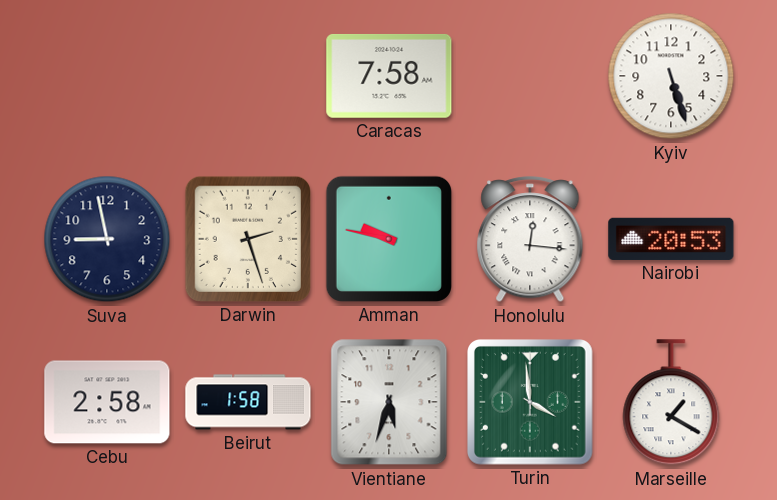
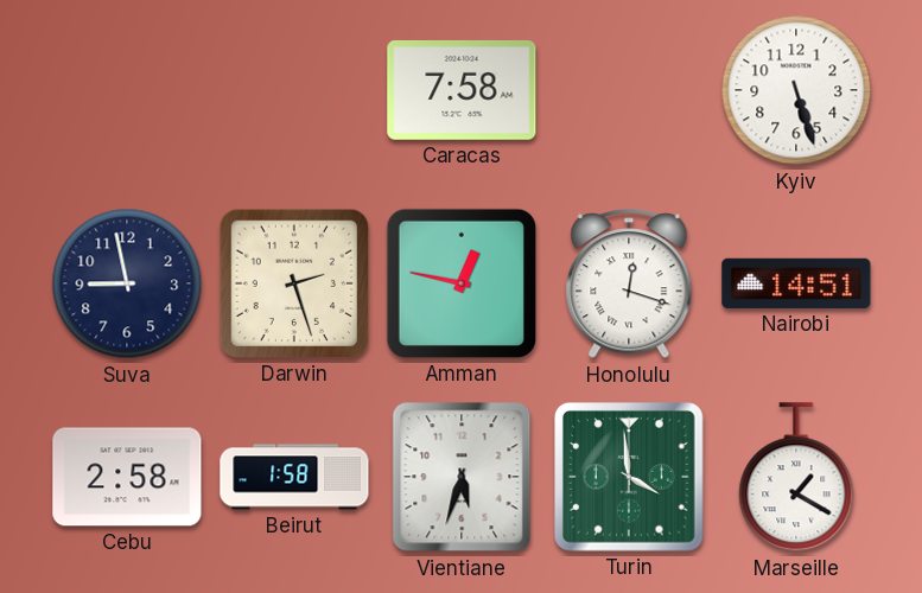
Amman: 9:47 -> 12:47
Honolulu: 12:16 -> 12:18
Nairobi: 20:53 -> 14:51
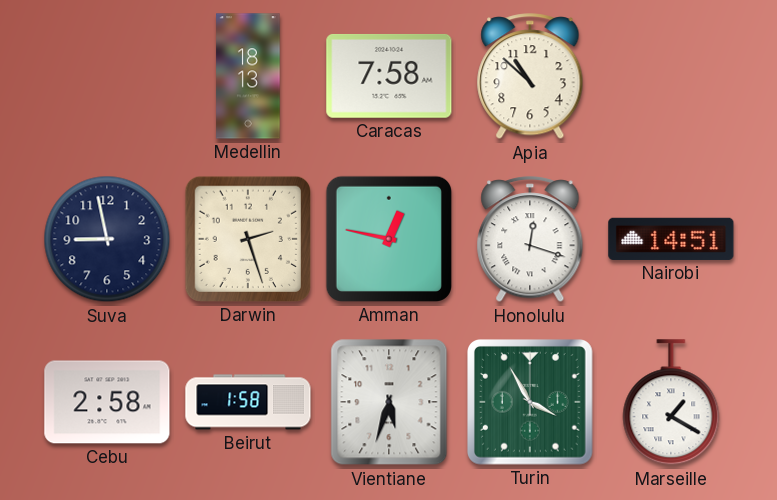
Medellin: none -> 18:13
Apia: none -> 10:52
Kyiv: 5:27 -> none
Turin: 3:59 -> 3:55
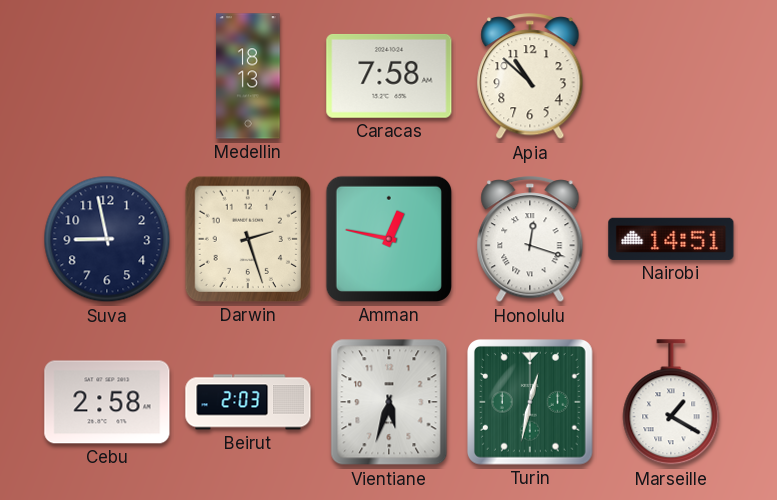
Beirut: 1:58 -> 2:03
Turin: 3:55 -> 12:32
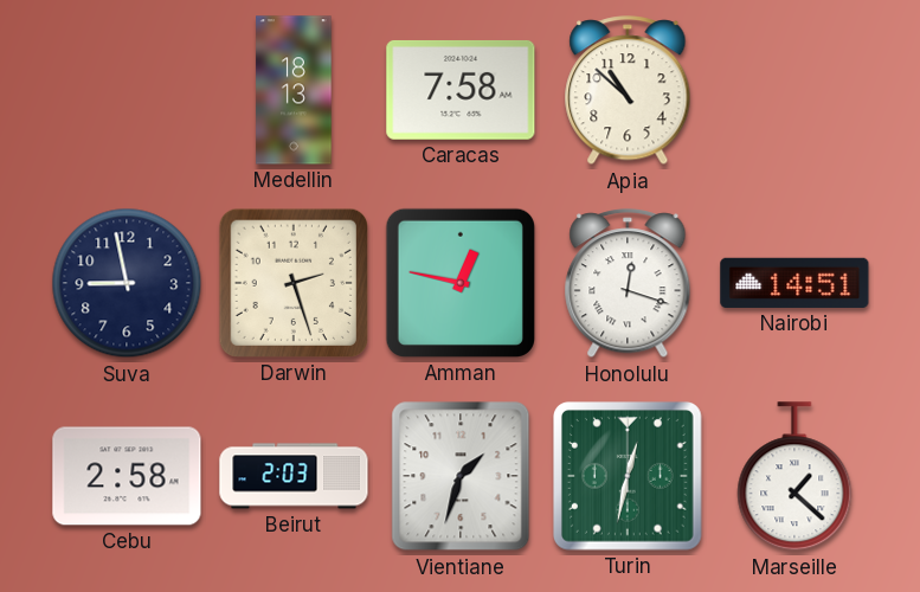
Vientiane: 5:33 -> 1:33
Marseille: 1:20 -> 1:22
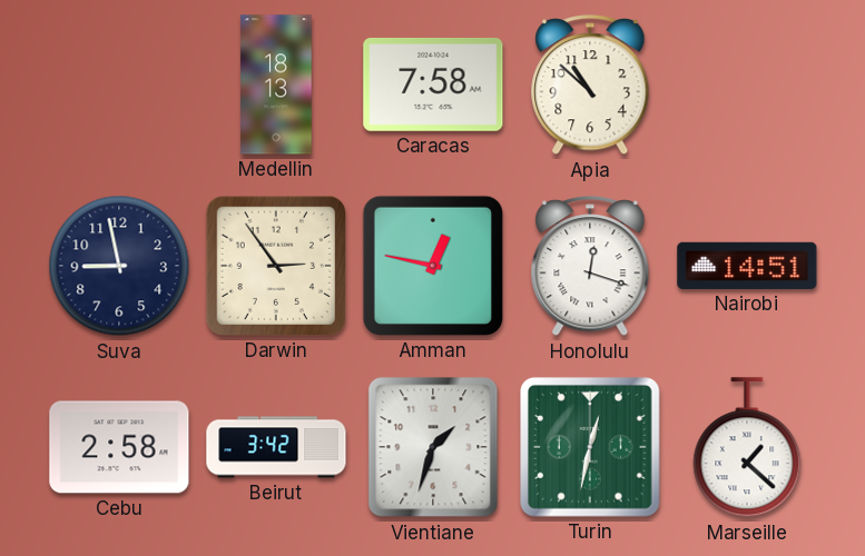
Darwin: 2:27 -> 2:54
Beirut: 2:03 -> 3:42
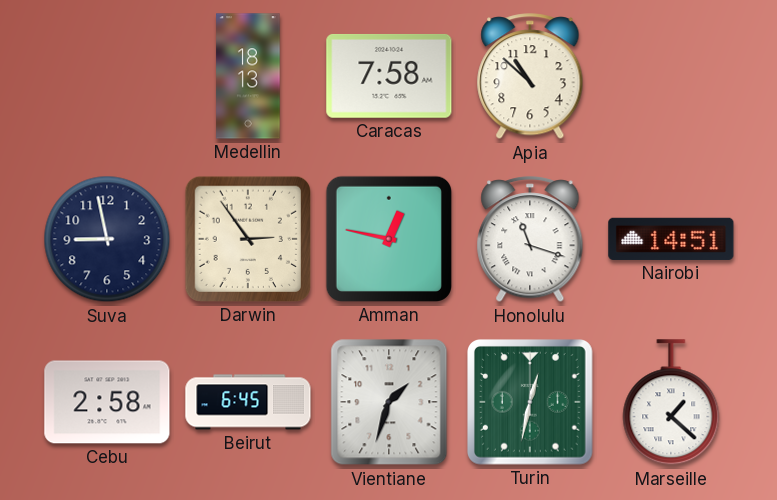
Honolulu: 12:18 -> 11:18
Beirut: 3:42 -> 6:45
